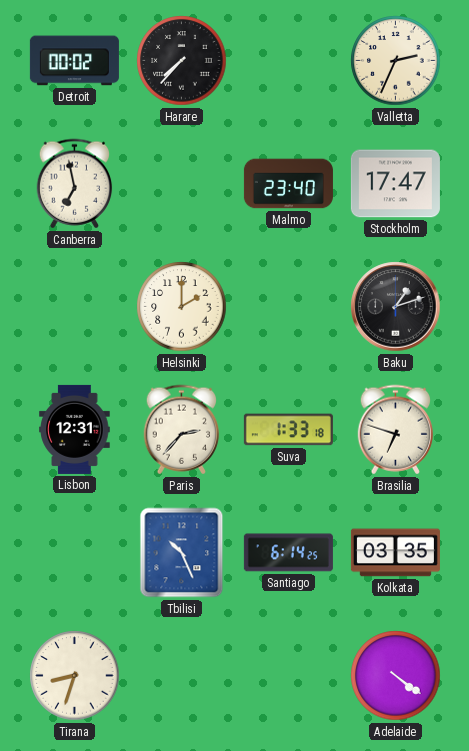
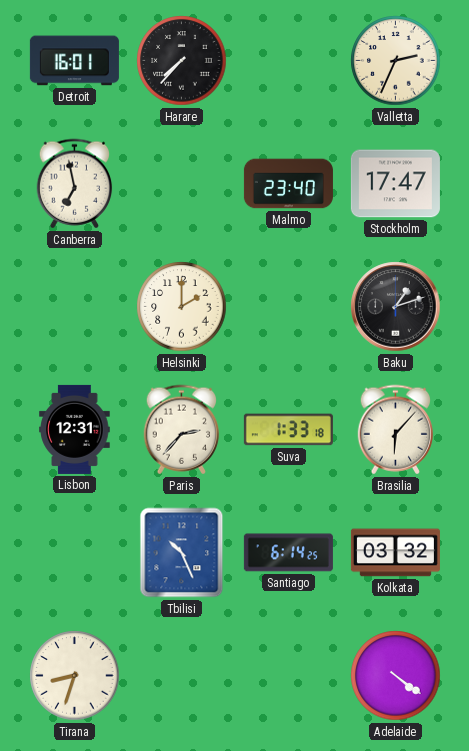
Detroit: 00:02 -> 16:01
Brasilia: 6:48 -> 6:07
Kolkata: 03:35 -> 03:32
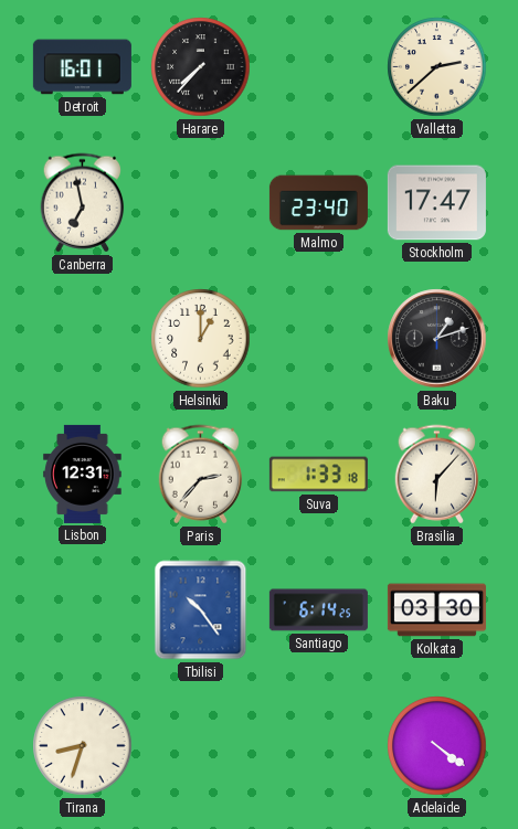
Valletta: 2:34 -> 2:38
Helsinki: 2:00 -> 1:00
Tbilisi: 10:26 -> 10:24
Kolkata: 03:32 -> 03:30
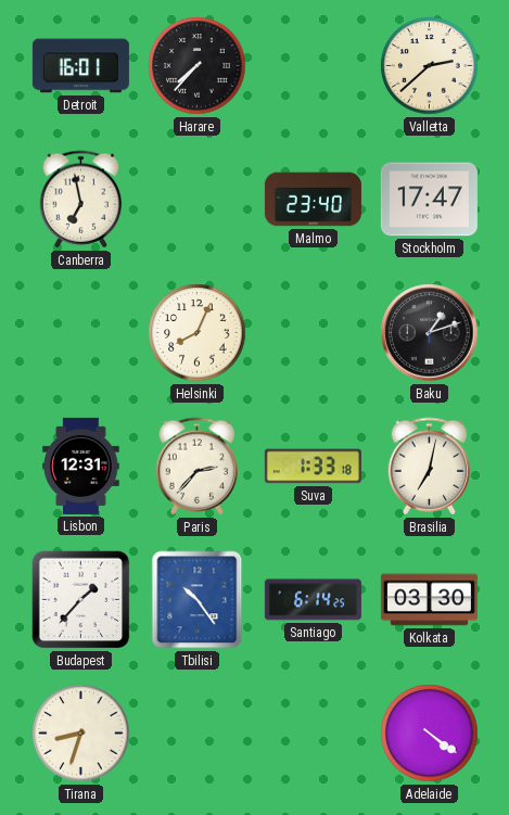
Helsinki: 1:00 -> 8:04
Brasilia: 6:07 -> 7:02
Budapest: none -> 1:37
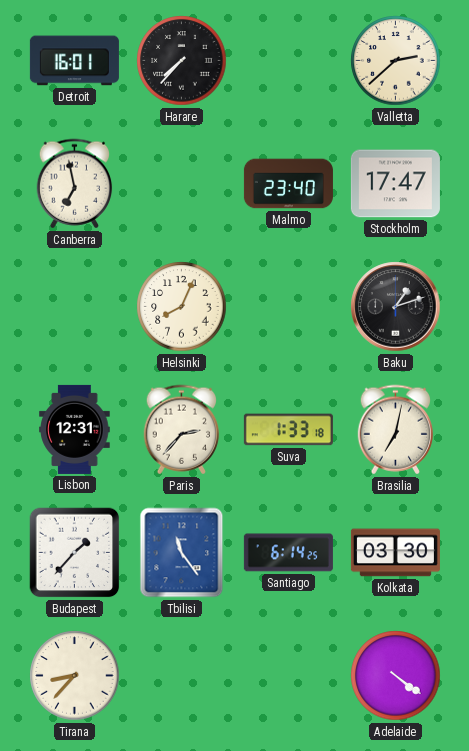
Tbilisi: 10:24 -> 11:24
Tirana: 8:33 -> 8:37
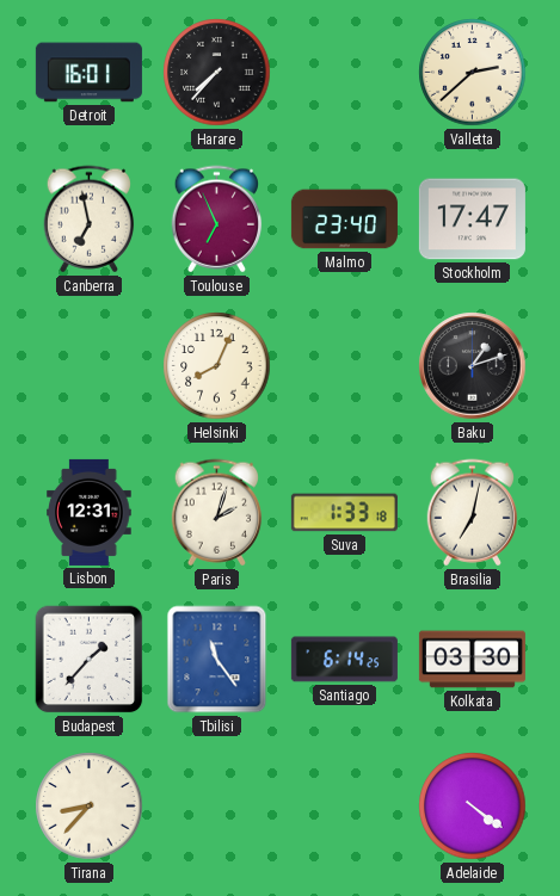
Toulouse: none -> 6:56
Paris: 2:37 -> 2:03
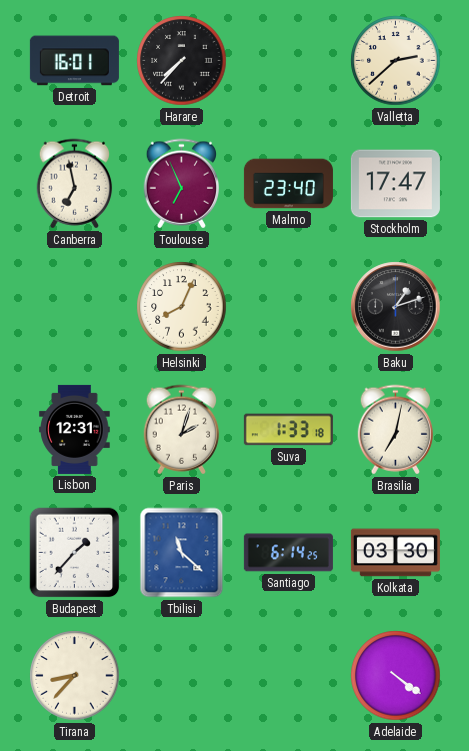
Tbilisi: 11:24 -> 11:22
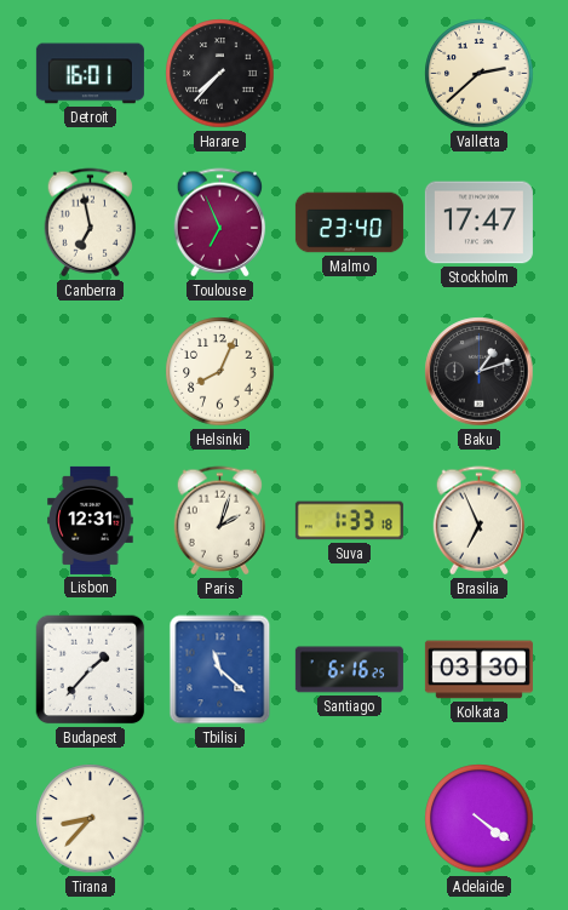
Brasilia: 7:02 -> 6:56
Santiago: 6:14 -> 6:16
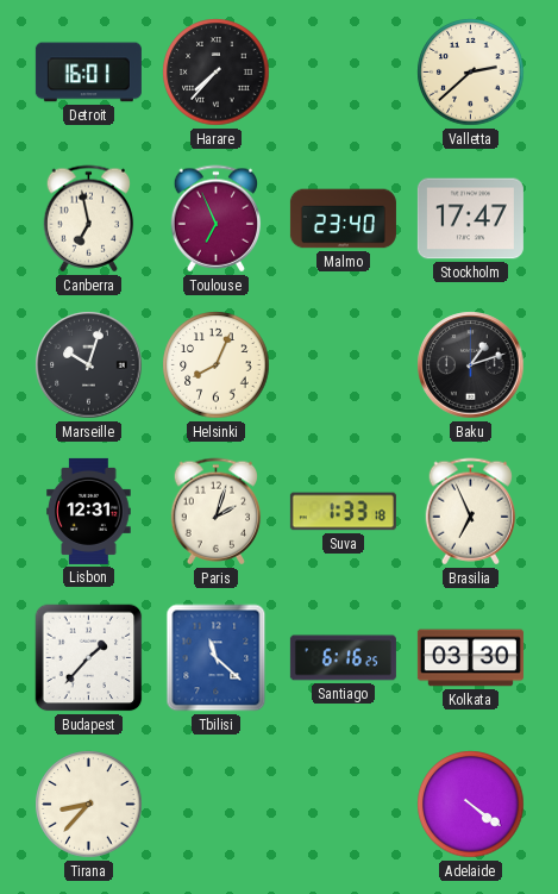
Marseille: none -> 10:03
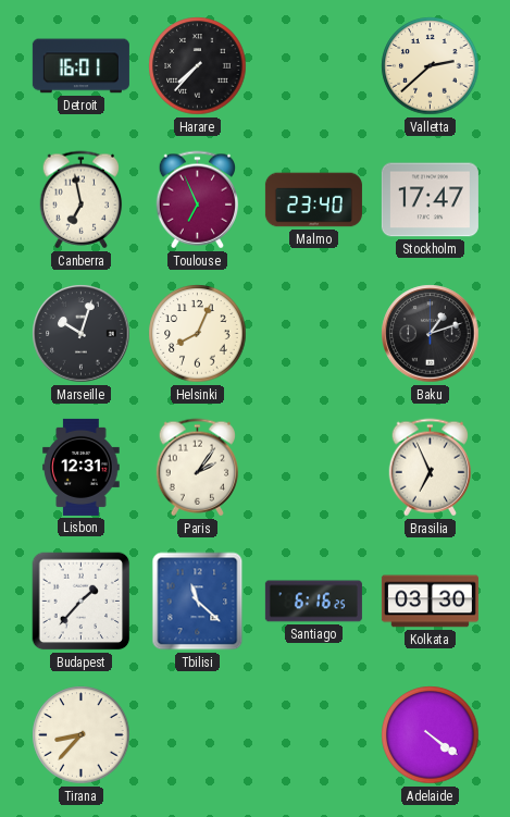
Paris: 2:03 -> 2:06
Suva: 1:33 -> none
